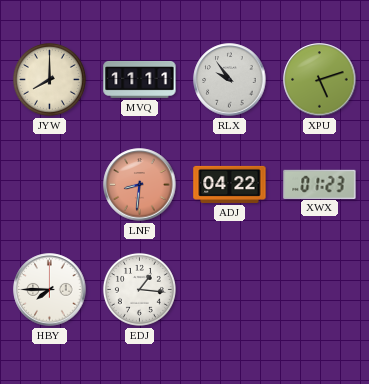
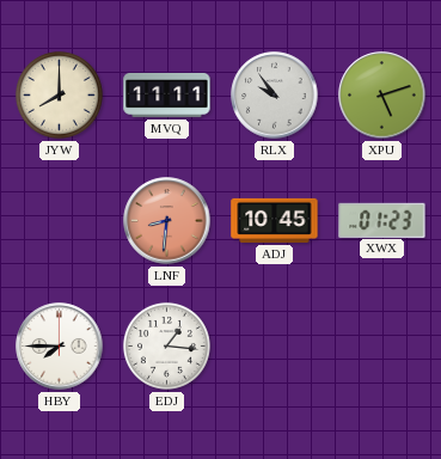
ADJ: 04:22 -> 10:45
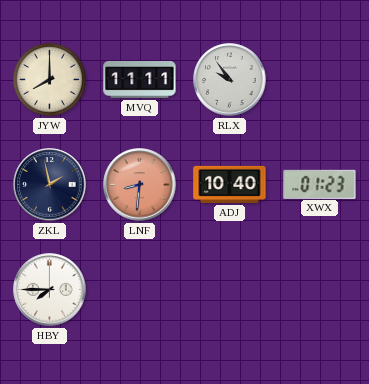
XPU: 5:12 -> none
ZKL: none -> 1:58
ADJ: 10:45 -> 10:40
EDJ: 1:16 -> none
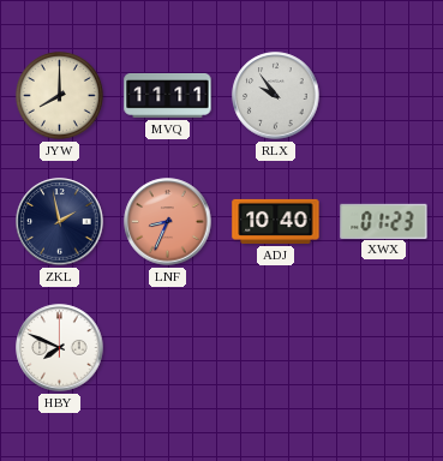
LNF: 8:31 -> 8:34
HBY: 7:45 -> 7:49
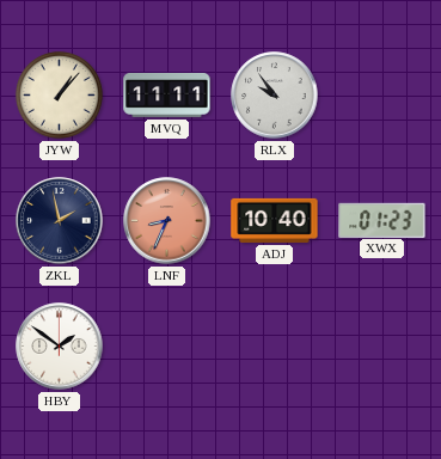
JYW: 8:00 -> 1:07
HBY: 7:49 -> 1:51
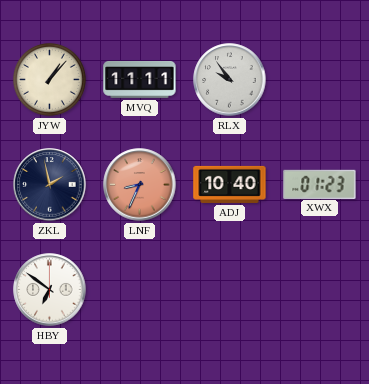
HBY: 1:51 -> 6:51
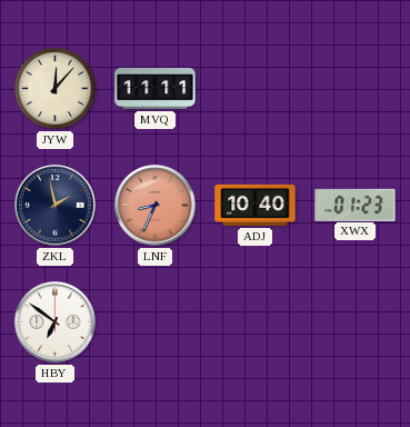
JYW: 1:07 -> 12:07
RLX: 9:54 -> none
